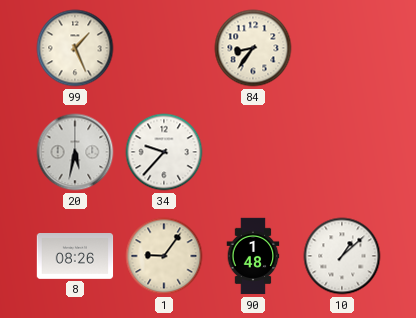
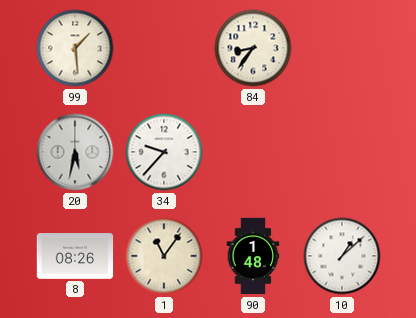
99: 1:26 -> 1:29
1: 9:06 -> 11:06
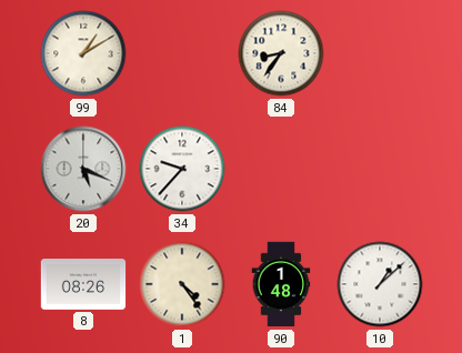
99: 1:29 -> 1:10
20: 5:32 -> 5:19
1: 11:06 -> 4:24
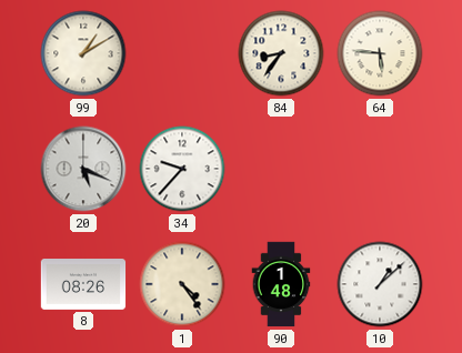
64: none -> 5:46
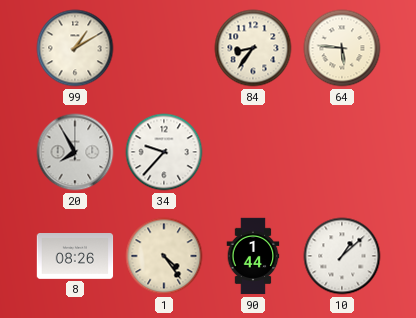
20: 5:19 -> 7:55
90: 1:48 -> 1:44
